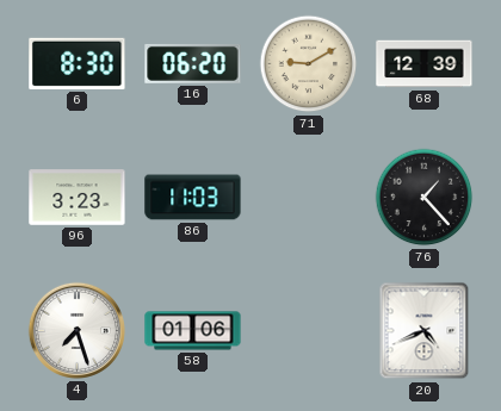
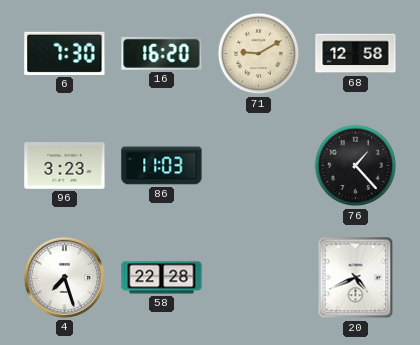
6: 8:30 -> 7:30
16: 06:20 -> 16:20
68: 12:39 -> 12:58
58: 01:06 -> 22:28
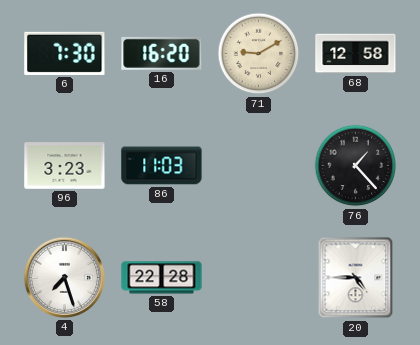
20: 4:41 -> 4:45
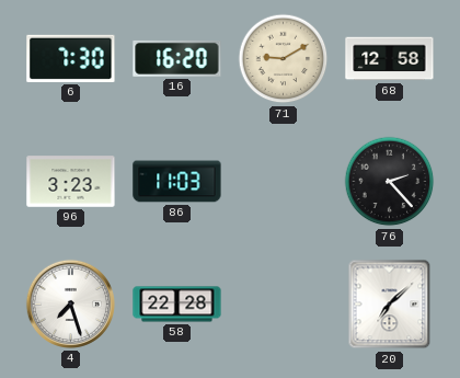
76: 1:23 -> 2:23
20: 4:45 -> 7:08
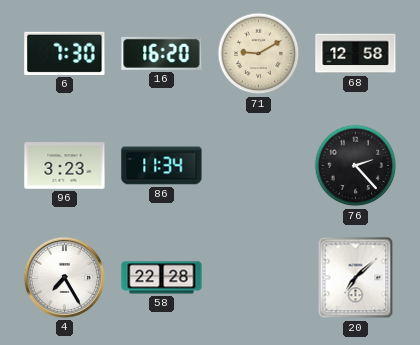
86: 11:03 -> 11:34
4: 7:27 -> 7:25
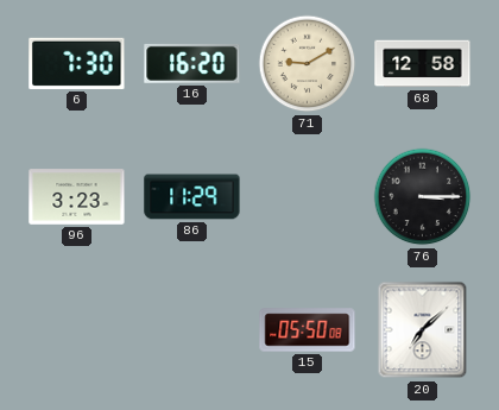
86: 11:34 -> 11:29
76: 2:23 -> 3:15
4: 7:25 -> none
58: 22:28 -> none
15: none -> 05:50
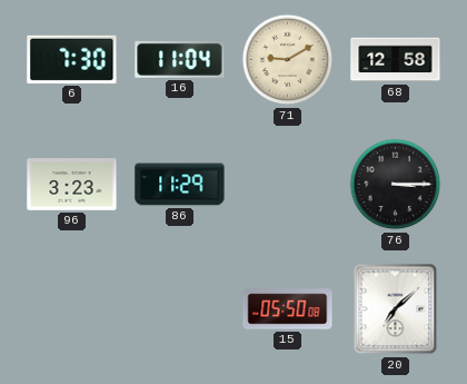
16: 16:20 -> 11:04
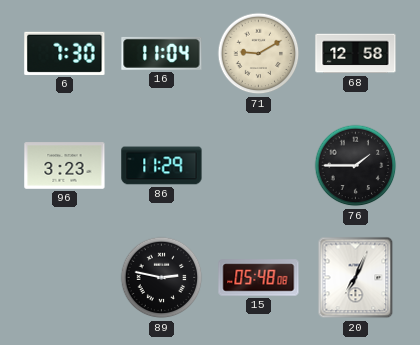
76: 3:15 -> 1:45
89: none -> 2:47
15: 05:50 -> 05:48
20: 7:08 -> 7:04
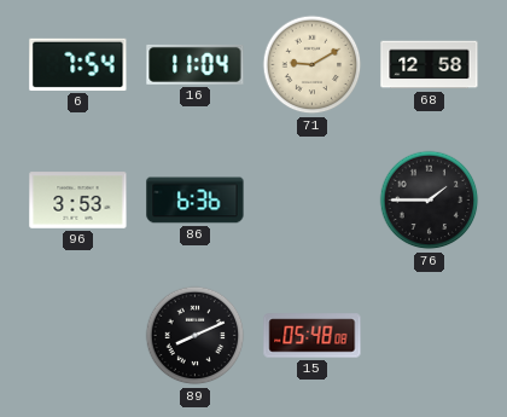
6: 7:30 -> 7:54
96: 3:23 -> 3:53
86: 11:29 -> 6:36
89: 2:47 -> 8:11
20: 7:04 -> none
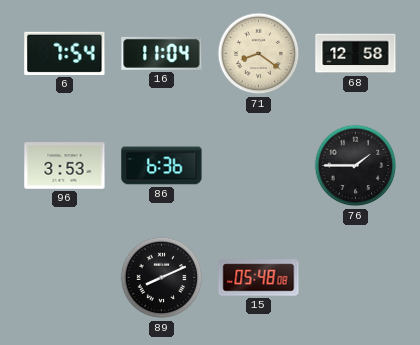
71: 9:10 -> 8:21
